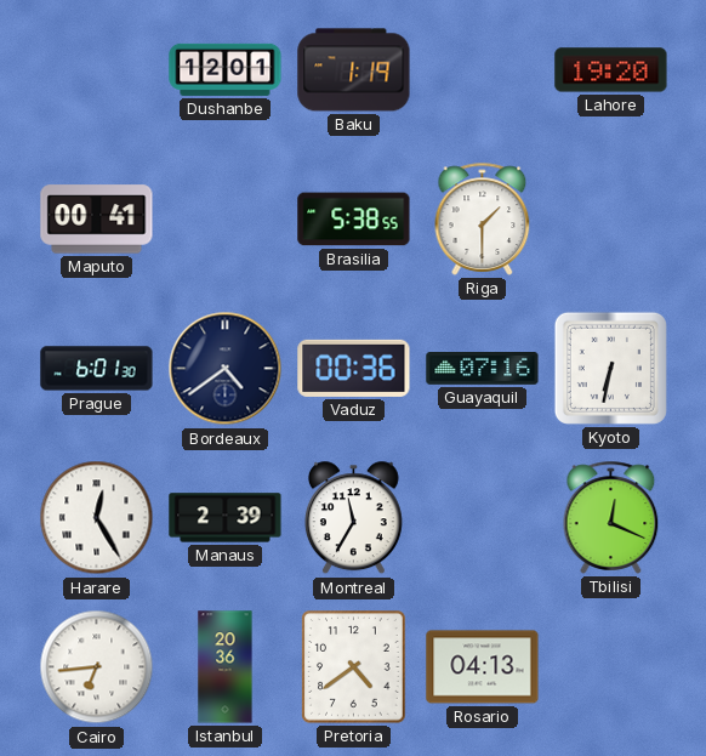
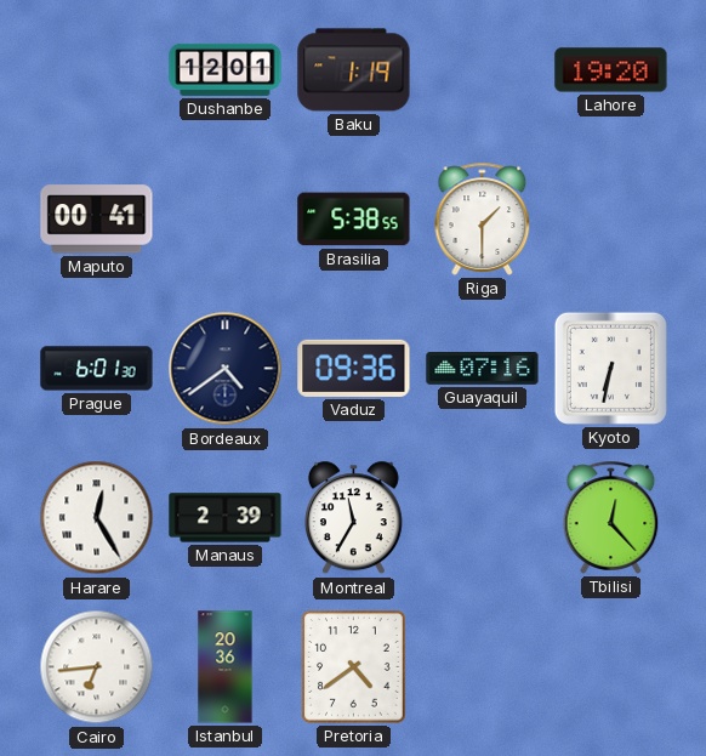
Vaduz: 00:36 -> 09:36
Tbilisi: 12:19 -> 12:23
Rosario: 04:13 -> none
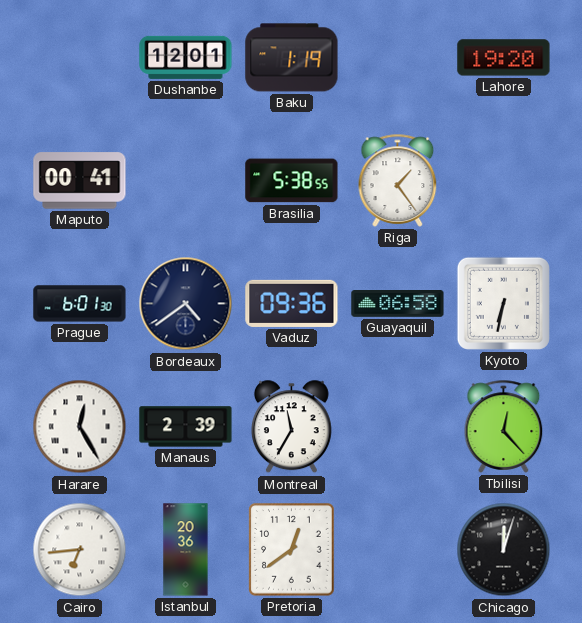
Riga: 1:30 -> 1:24
Guayaquil: 07:16 -> 06:58
Pretoria: 4:39 -> 12:39
Chicago: none -> 12:03
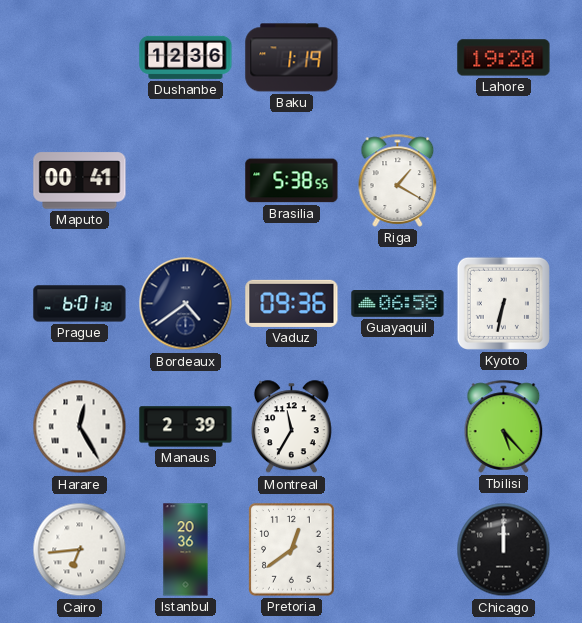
Dushanbe: 12:01 -> 12:36
Riga: 1:24 -> 1:20
Tbilisi: 12:23 -> 5:23
Chicago: 12:03 -> 12:00
